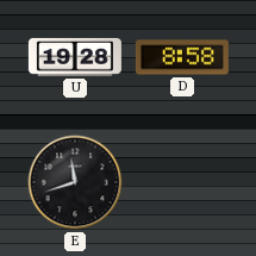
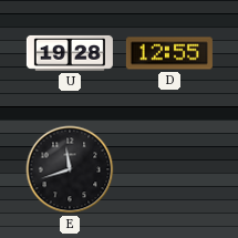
D: 8:58 -> 12:55
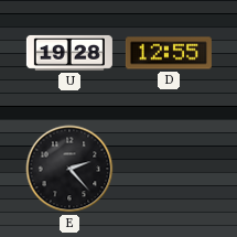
E: 11:42 -> 2:23
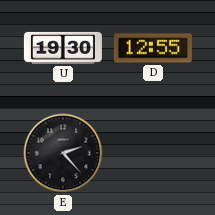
U: 19:28 -> 19:30
